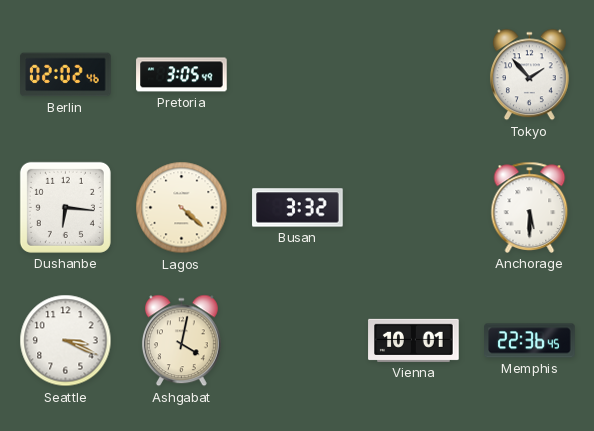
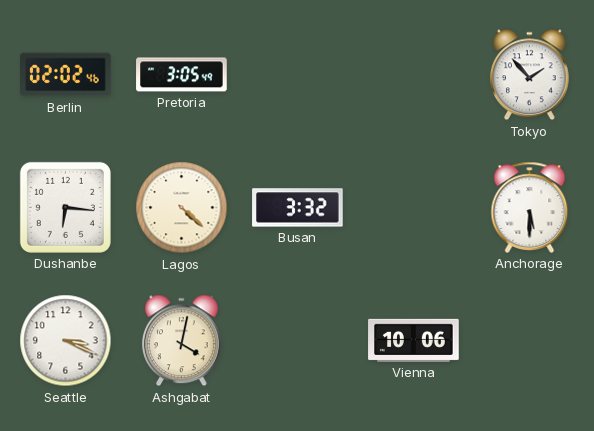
Vienna: 10:01 -> 10:06
Memphis: 22:36 -> none
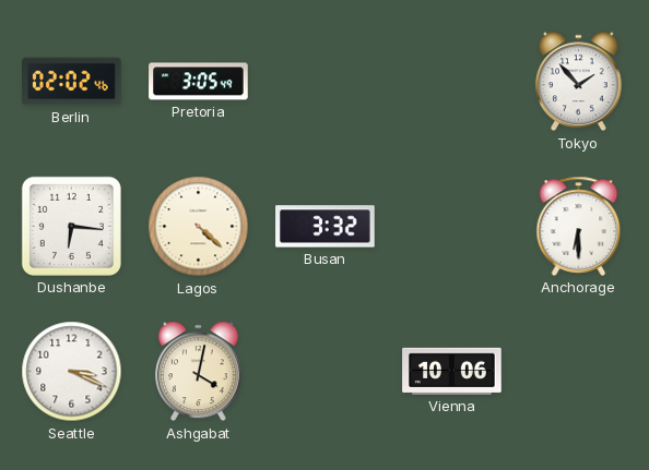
Anchorage: 5:30 -> 6:30
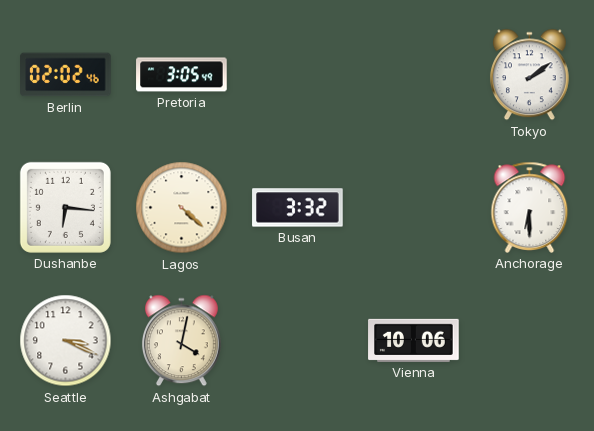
Tokyo: 1:53 -> 2:09
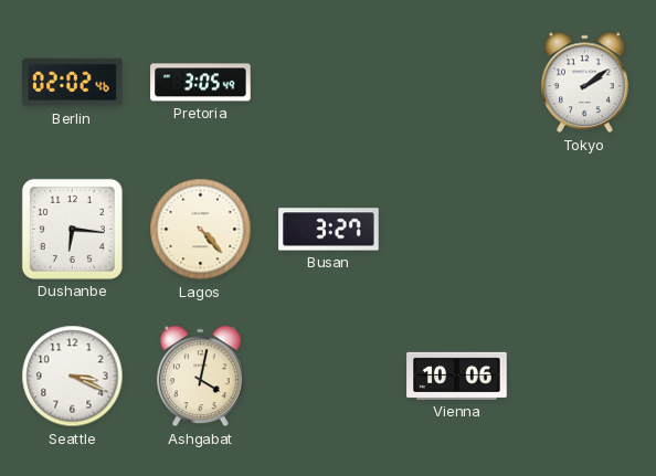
Lagos: 4:22 -> 4:23
Busan: 3:32 -> 3:27
Anchorage: 6:30 -> none
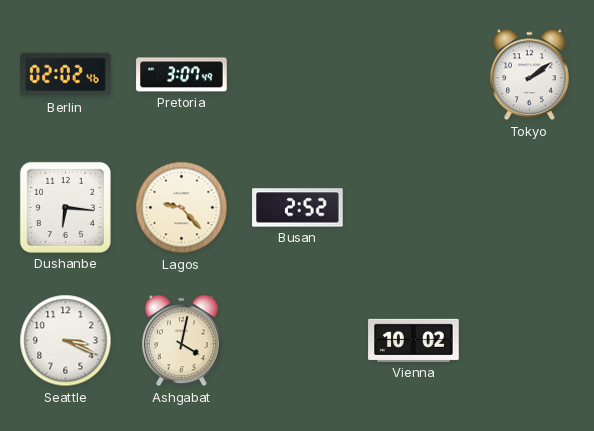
Pretoria: 3:05 -> 3:07
Lagos: 4:23 -> 9:23
Busan: 3:27 -> 2:52
Vienna: 10:06 -> 10:02
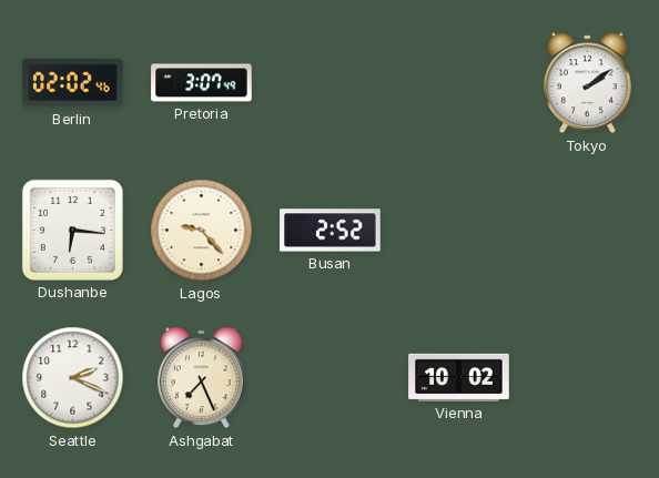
Seattle: 3:19 -> 2:19
Ashgabat: 4:02 -> 7:26
